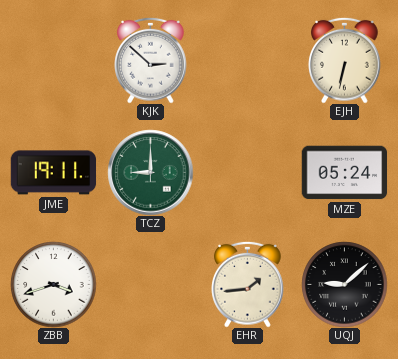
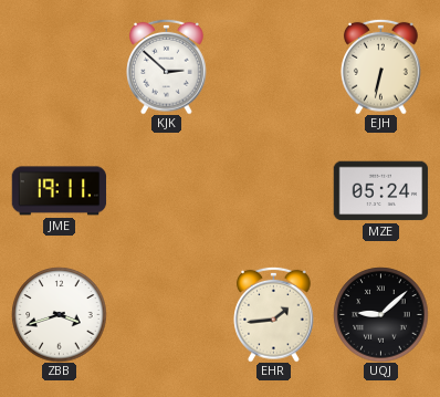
TCZ: 9:00 -> none
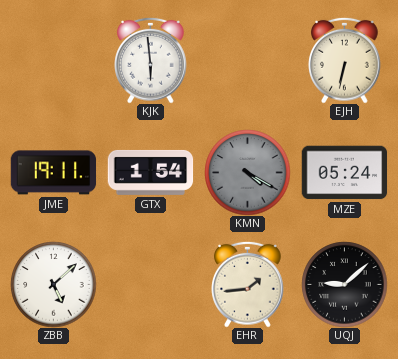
KJK: 2:52 -> 5:59
GTX: none -> 1:54
KMN: none -> 4:20
ZBB: 3:42 -> 5:08
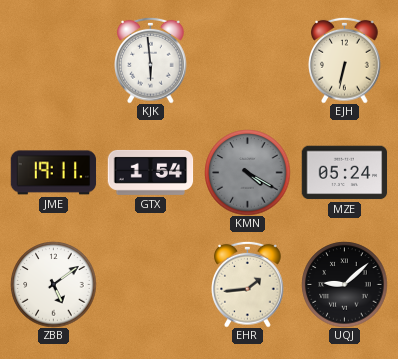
ZBB: 5:08 -> 5:09
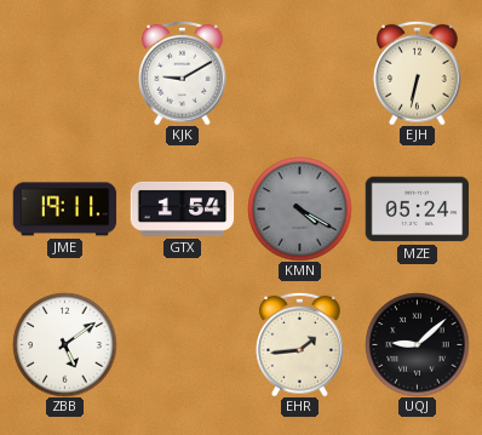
KJK: 5:59 -> 9:10
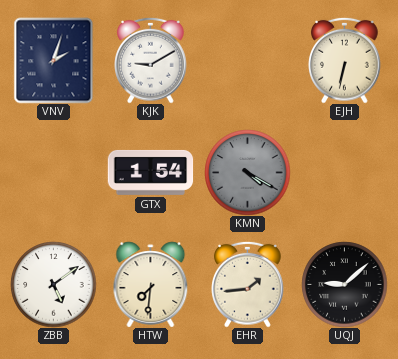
VNV: none -> 2:03
JME: 19:11 -> none
MZE: 05:24 -> none
HTW: none -> 7:31
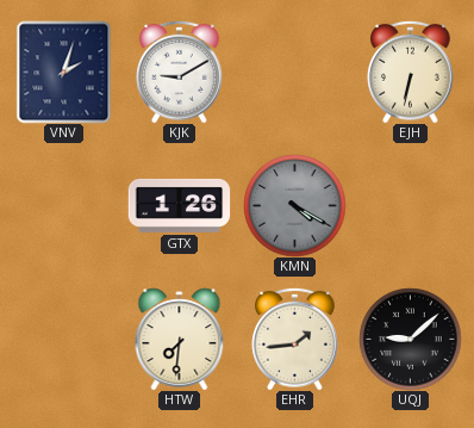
GTX: 1:54 -> 1:26
ZBB: 5:09 -> none
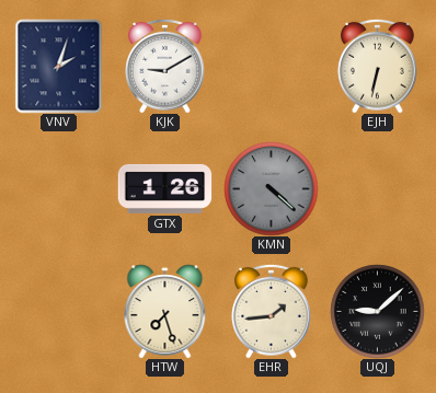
KMN: 4:20 -> 4:22
HTW: 7:31 -> 7:27
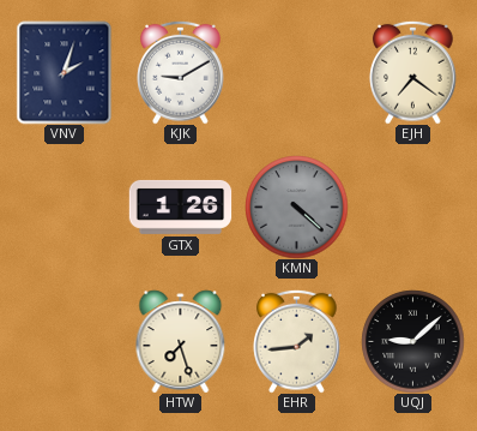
EJH: 6:32 -> 7:21
